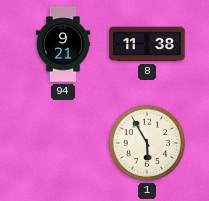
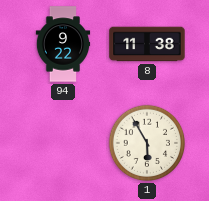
94: 9:21 -> 9:22
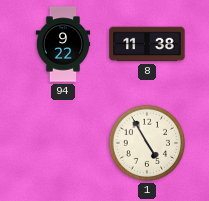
1: 5:55 -> 4:55
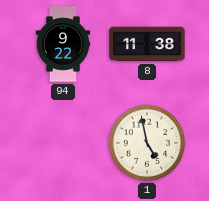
1: 4:55 -> 4:58
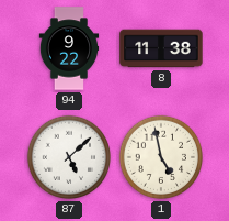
87: none -> 5:08
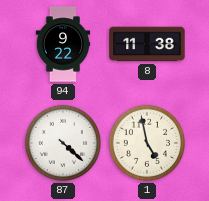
87: 5:08 -> 4:22
